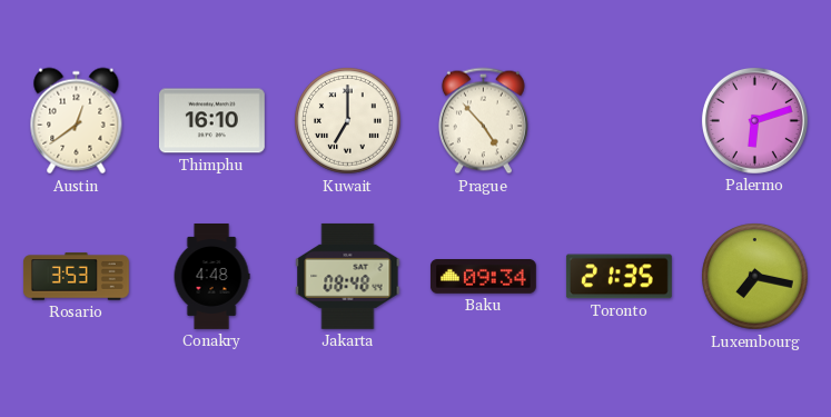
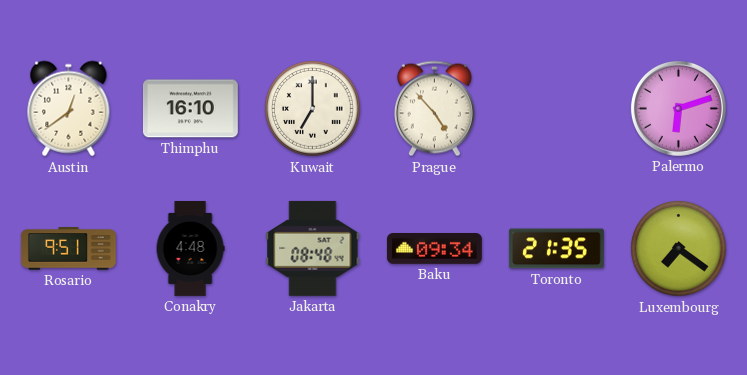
Rosario: 3:53 -> 9:51
Luxembourg: 7:17 -> 7:21
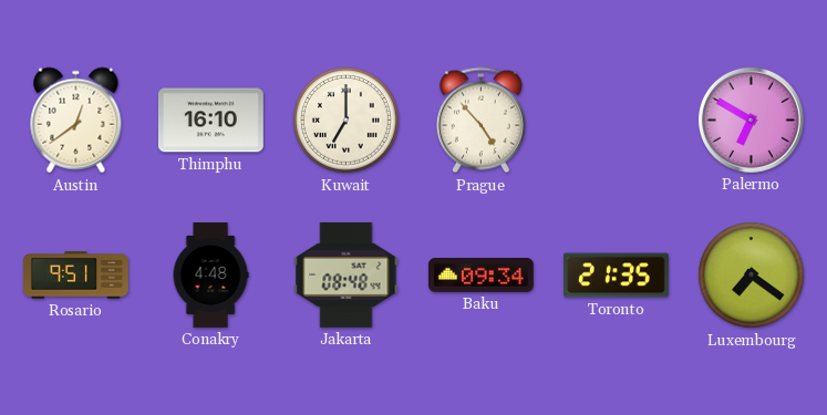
Palermo: 6:12 -> 6:50
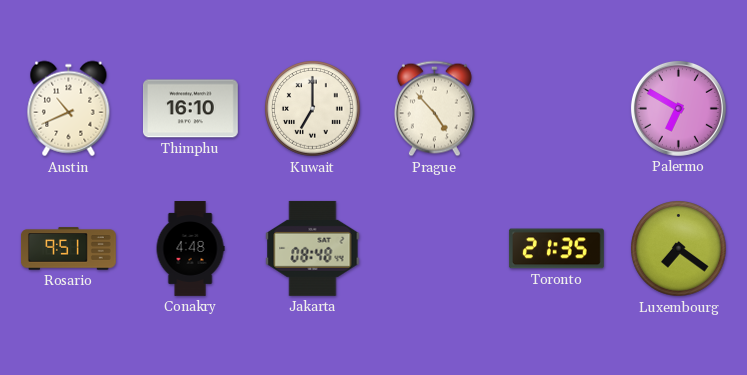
Austin: 12:39 -> 10:41
Baku: 09:34 -> none
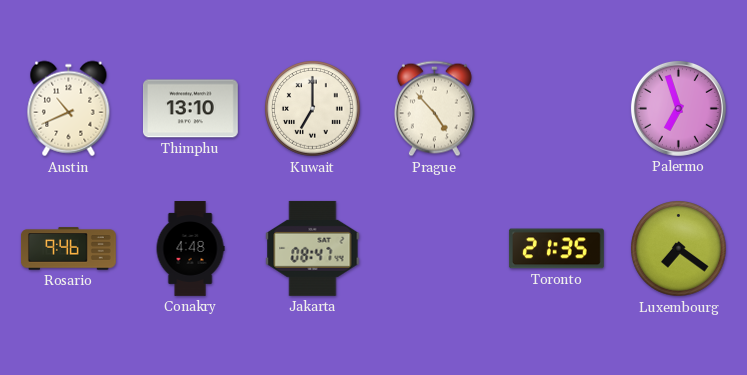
Thimphu: 16:10 -> 13:10
Palermo: 6:50 -> 6:57
Rosario: 9:51 -> 9:46
Jakarta: 08:48 -> 08:47
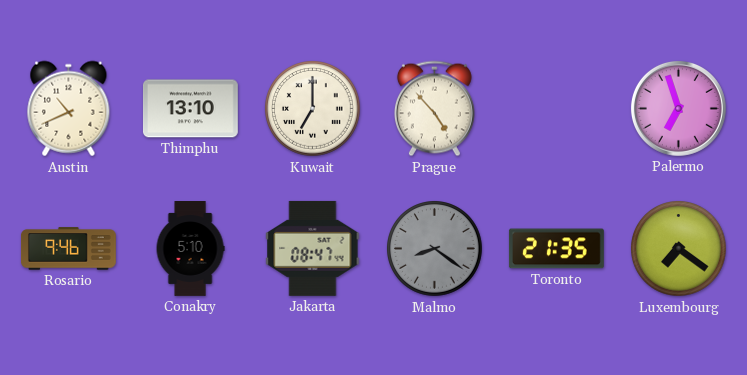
Conakry: 4:48 -> 5:10
Malmo: none -> 8:21
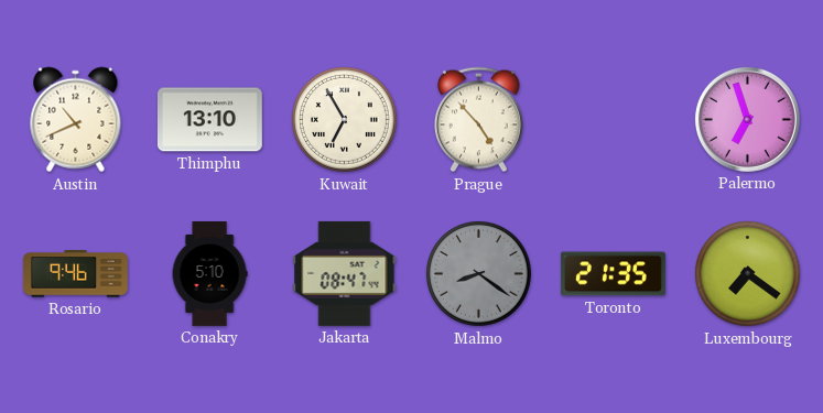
Kuwait: 7:00 -> 6:55
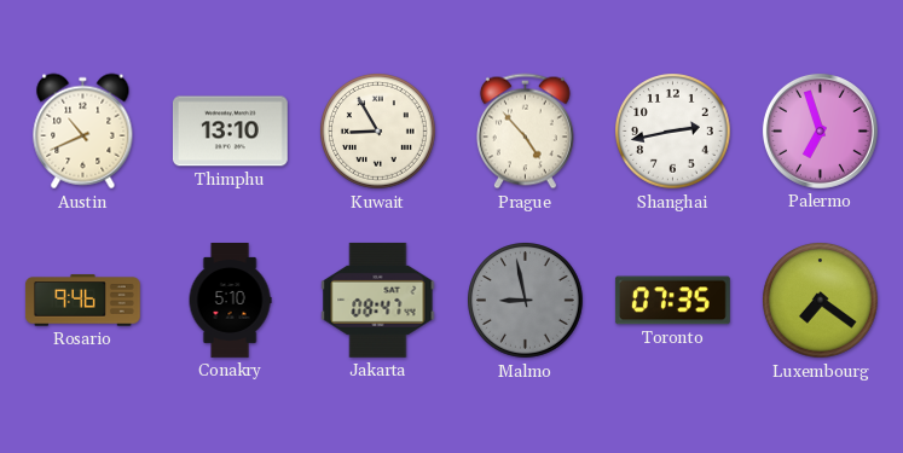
Kuwait: 6:55 -> 8:55
Shanghai: none -> 2:43
Malmo: 8:21 -> 8:58
Toronto: 21:35 -> 07:35
